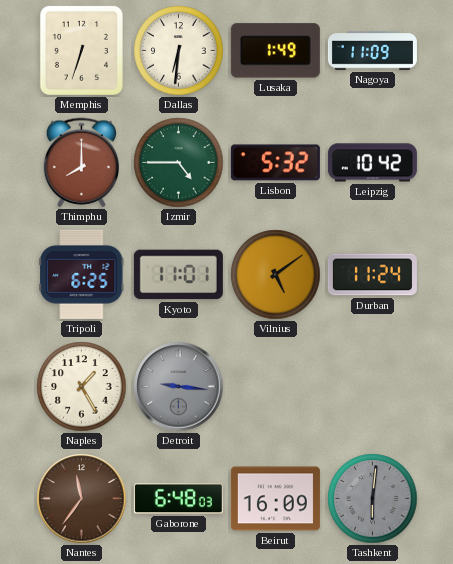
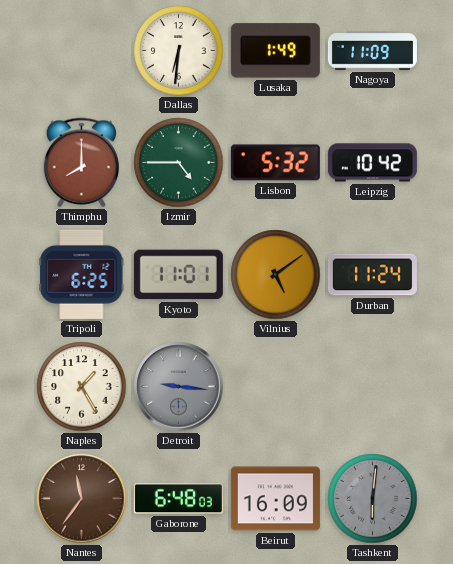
Memphis: 6:33 -> none
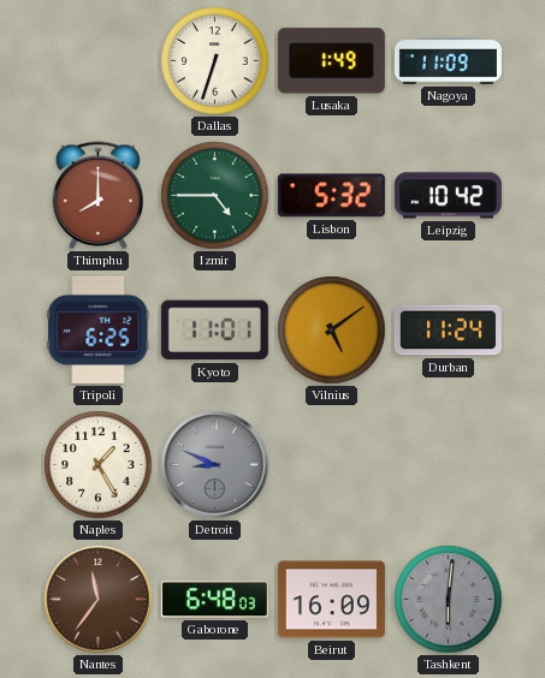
Dallas: 6:31 -> 6:33
Detroit: 9:16 -> 8:49
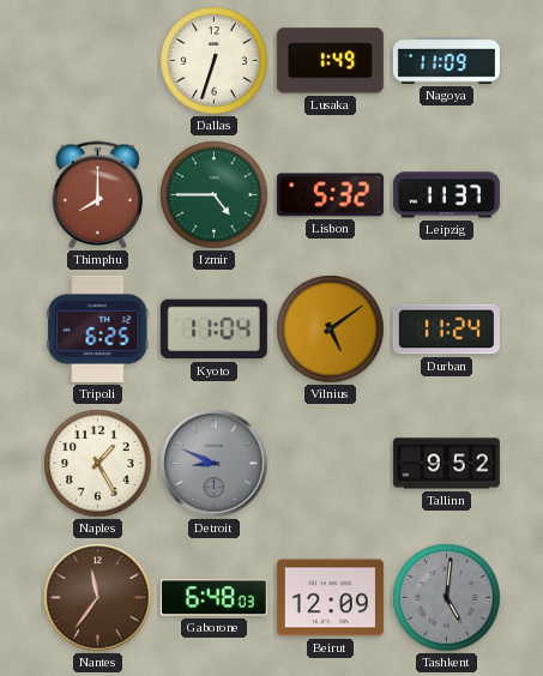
Leipzig: 10:42 -> 11:37
Kyoto: 11:01 -> 11:04
Tallinn: none -> 9:52
Beirut: 16:09 -> 12:09
Tashkent: 6:01 -> 5:01
